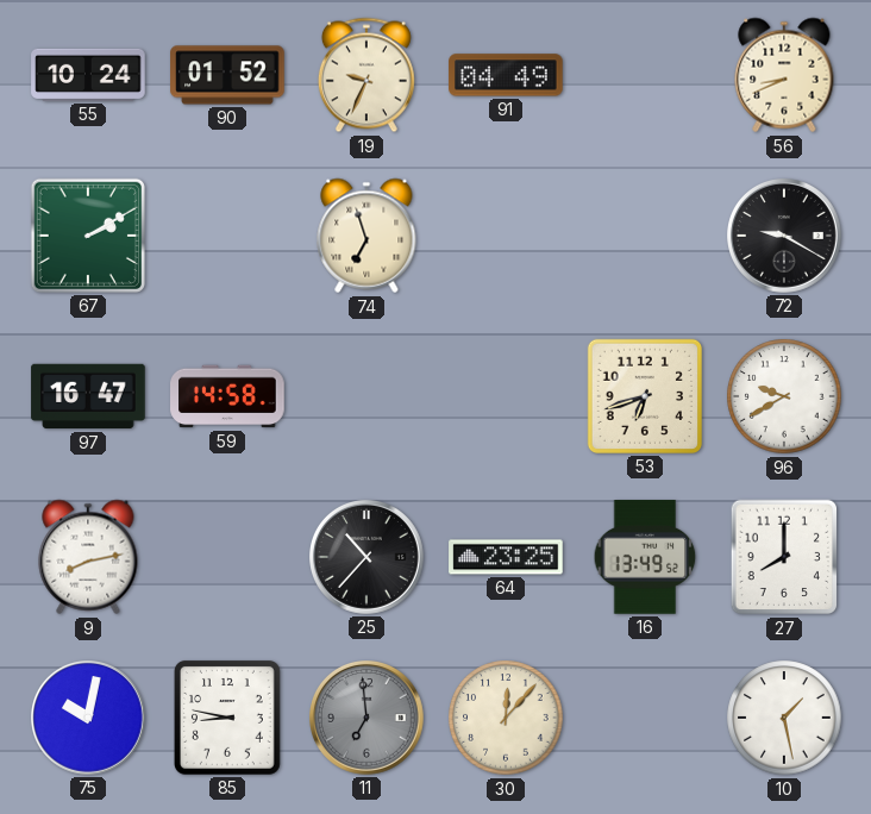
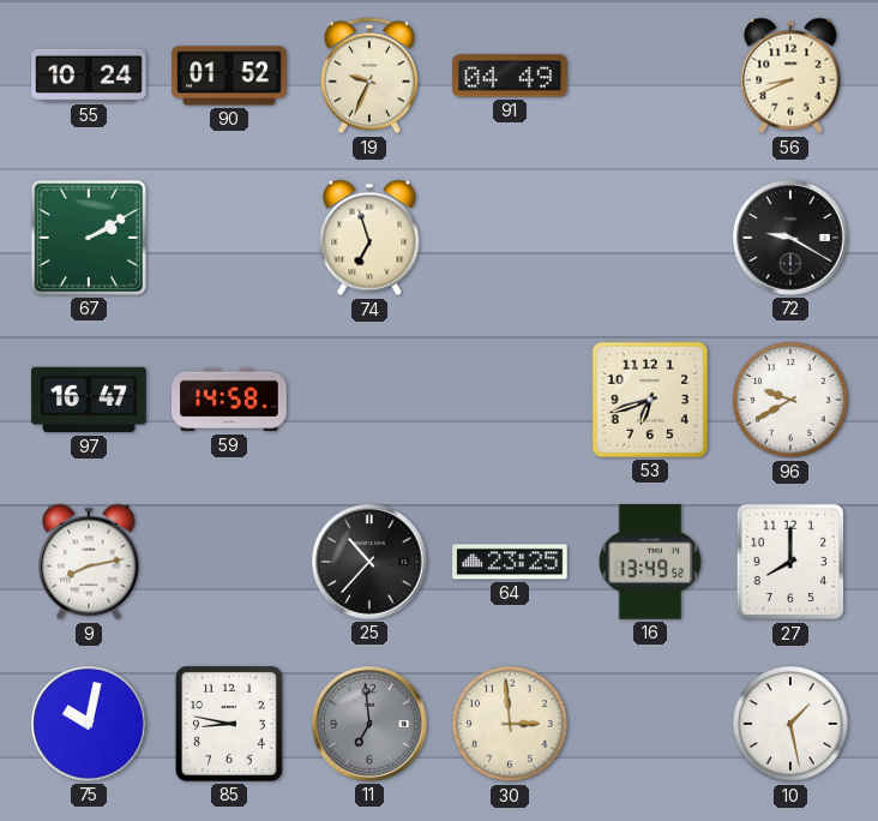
30: 12:07 -> 2:59
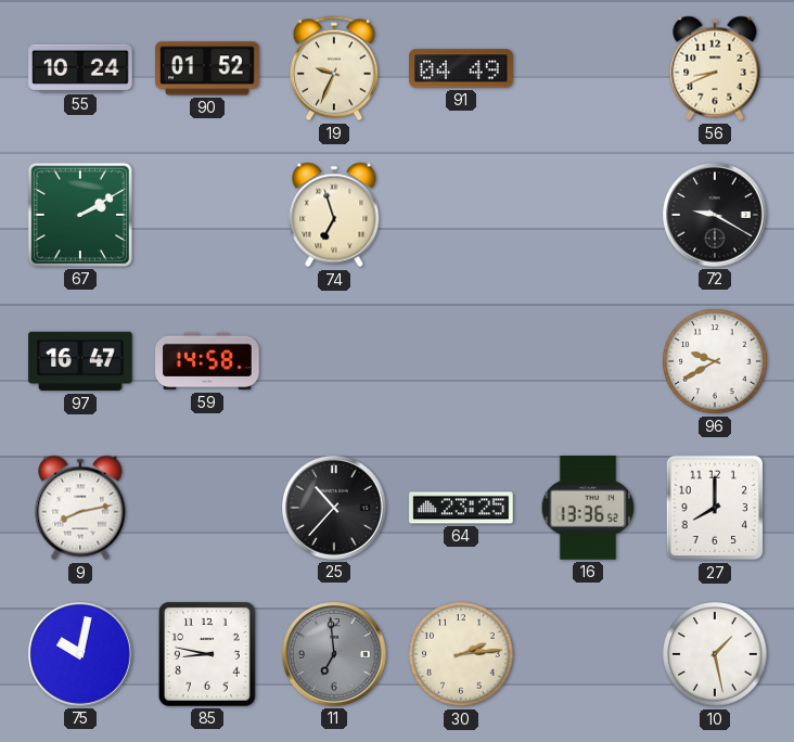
53: 6:42 -> none
16: 13:49 -> 13:36
30: 2:59 -> 2:14
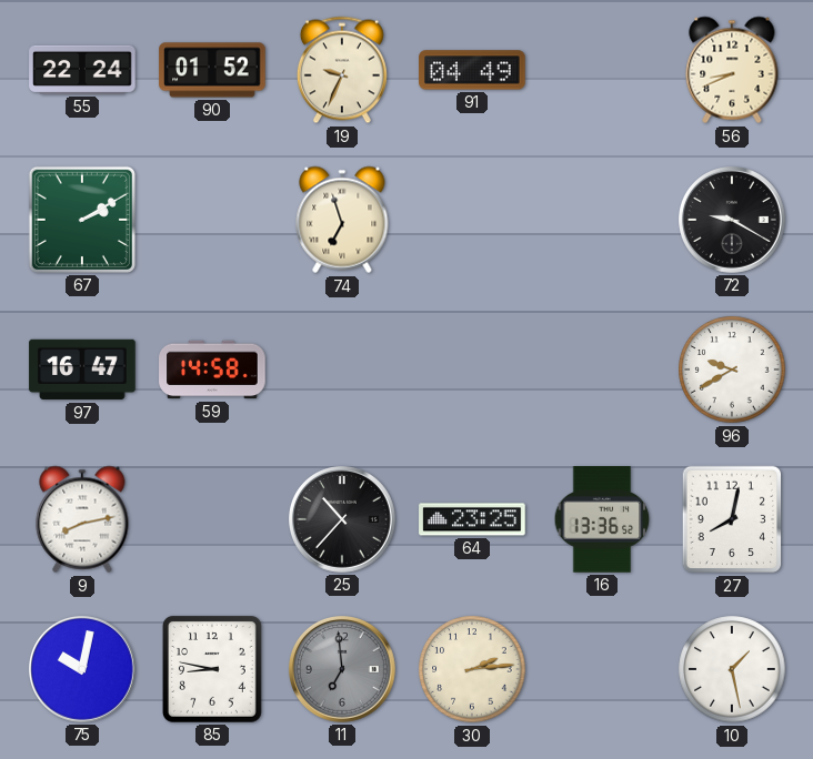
55: 10:24 -> 22:24
27: 8:00 -> 8:02
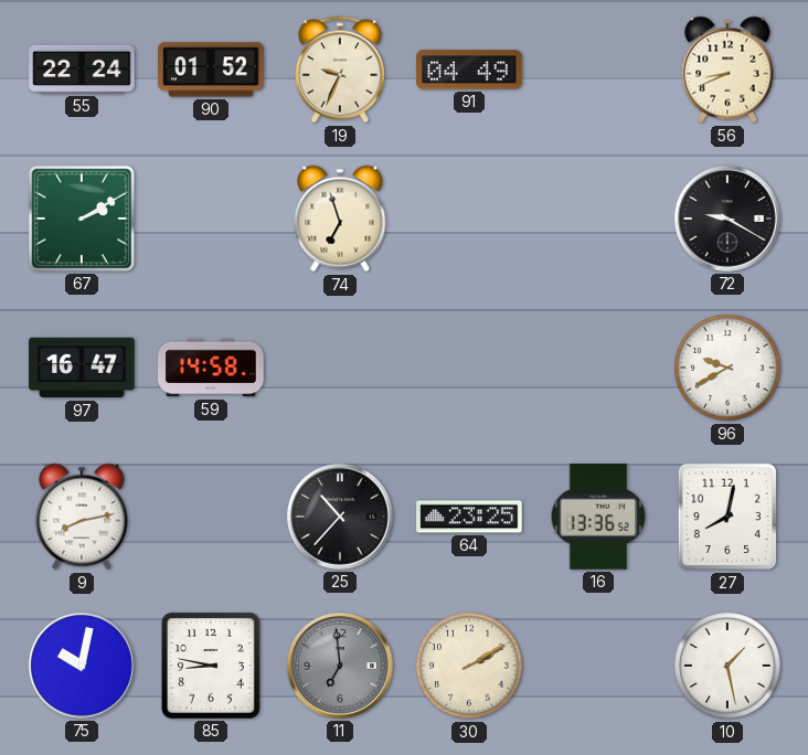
30: 2:14 -> 2:10
